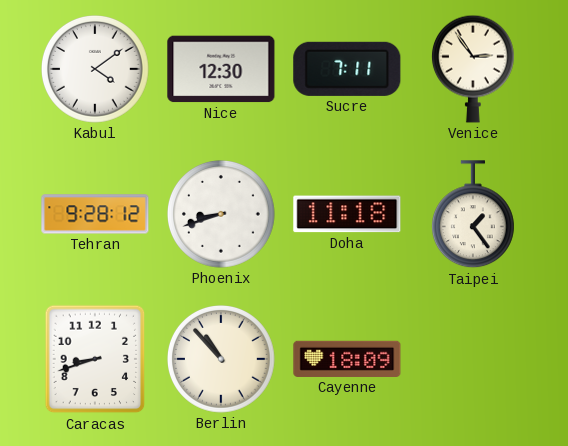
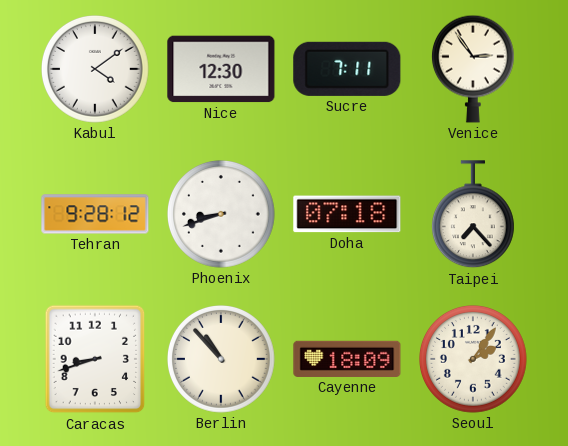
Doha: 11:18 -> 07:18
Taipei: 1:24 -> 7:23
Seoul: none -> 2:06
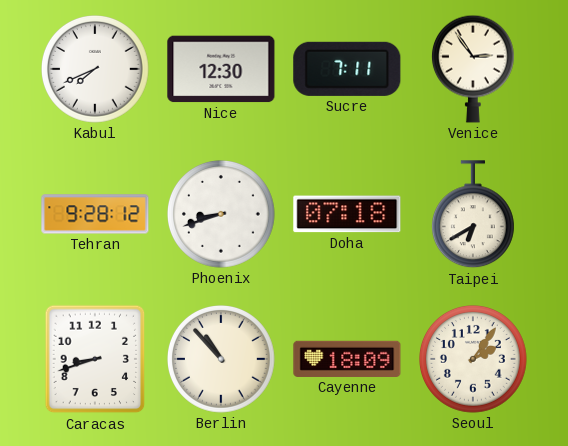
Kabul: 4:09 -> 7:41
Taipei: 7:23 -> 6:40
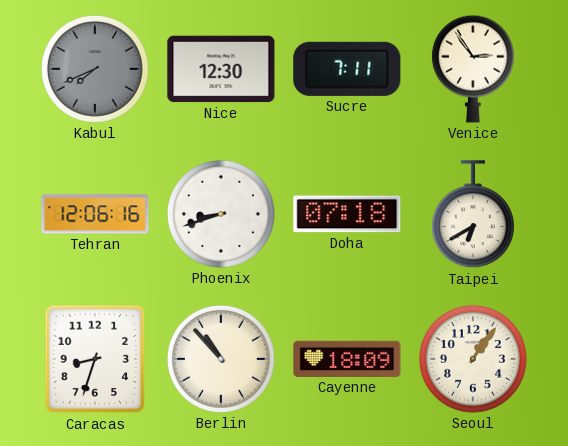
Kabul dial: white -> grey
Tehran: 9:28 -> 12:06
Caracas: 8:42 -> 8:33
Seoul: 2:06 -> 1:06
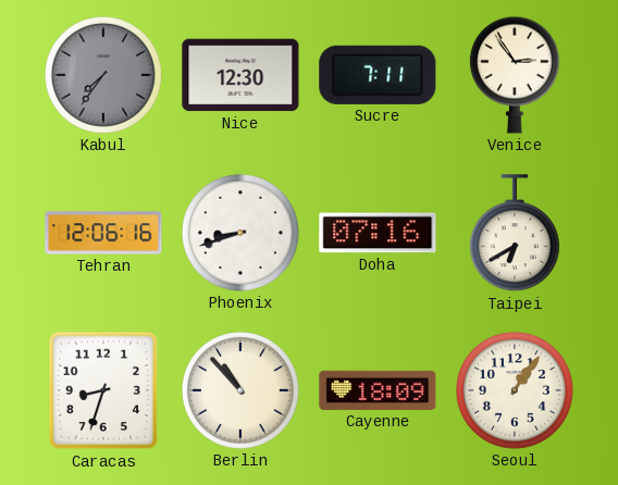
Kabul: 7:41 -> 7:36
Doha: 07:18 -> 07:16
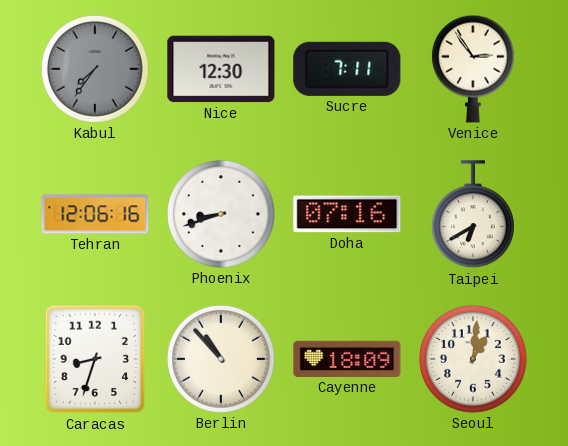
Seoul: 1:06 -> 1:01
